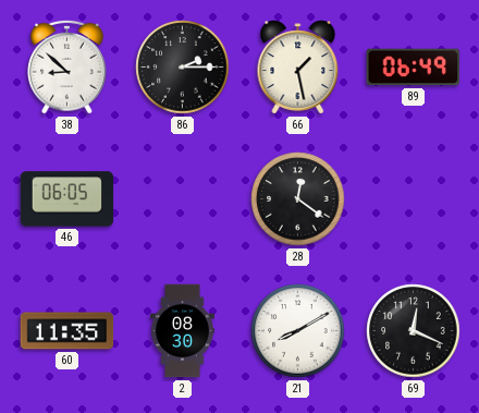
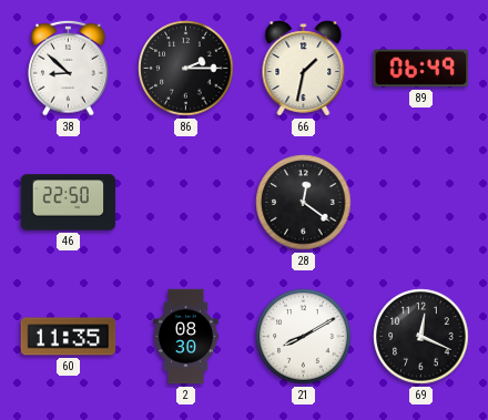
66: 1:28 -> 1:32
46: 06:05 -> 22:50
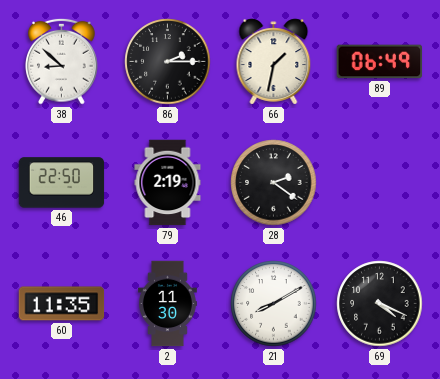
79: none -> 2:19
28: 12:21 -> 2:21
2: 08:30 -> 11:30
69: 12:19 -> 4:19
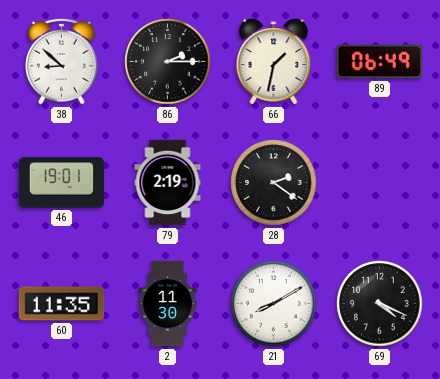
46: 22:50 -> 19:01
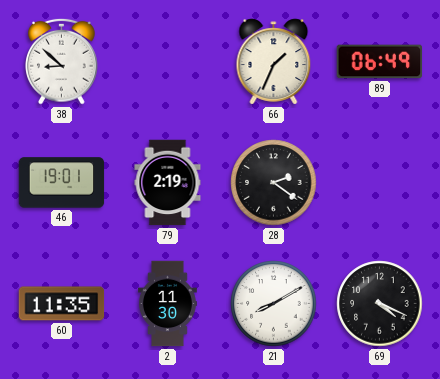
86: 2:15 -> none
66: 1:32 -> 1:34
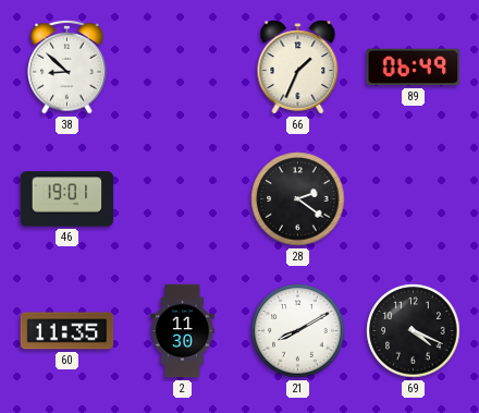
79: 2:19 -> none
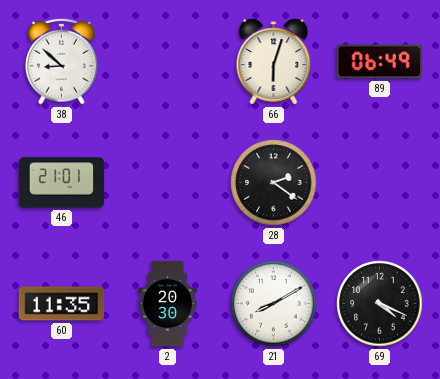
66: 1:34 -> 6:03
46: 19:01 -> 21:01
2: 11:30 -> 20:30
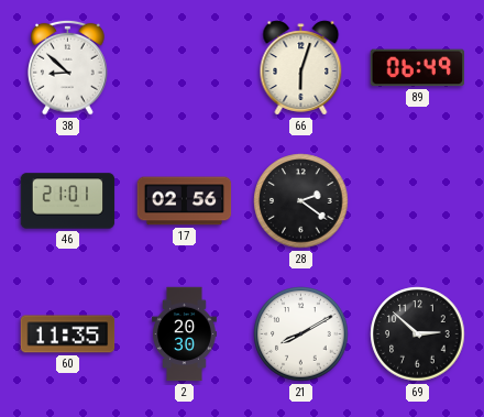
17: none -> 02:56
69: 4:19 -> 2:52
